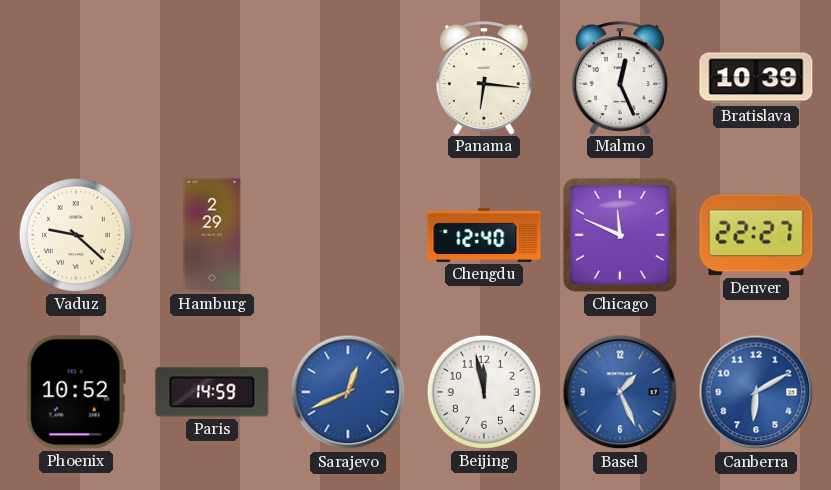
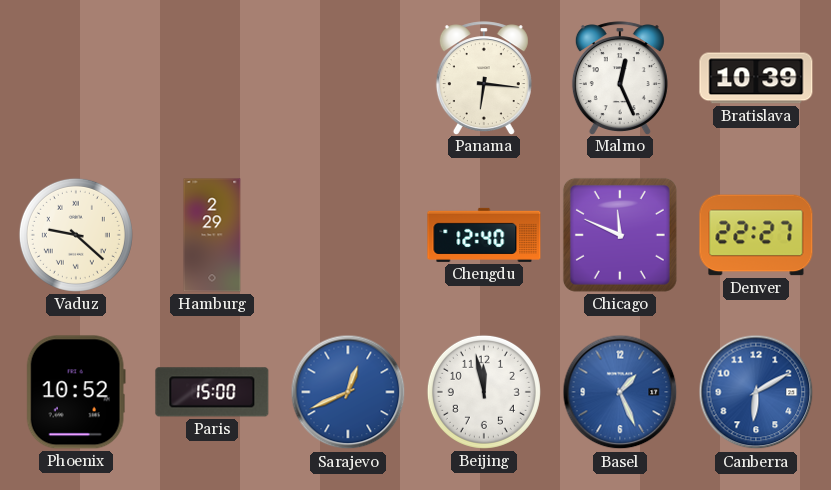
Paris: 14:59 -> 15:00
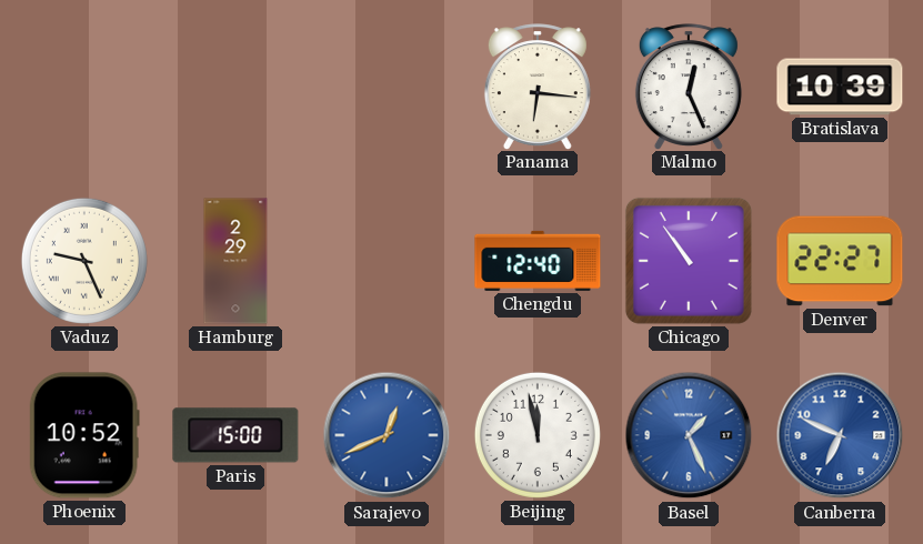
Vaduz: 9:22 -> 9:26
Chicago: 11:49 -> 10:54
Canberra: 6:10 -> 6:49
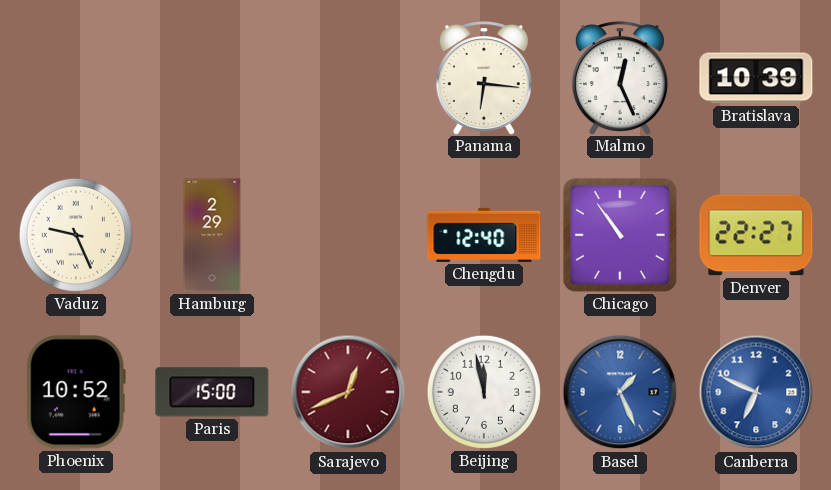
Sarajevo dial: blue -> burgundy
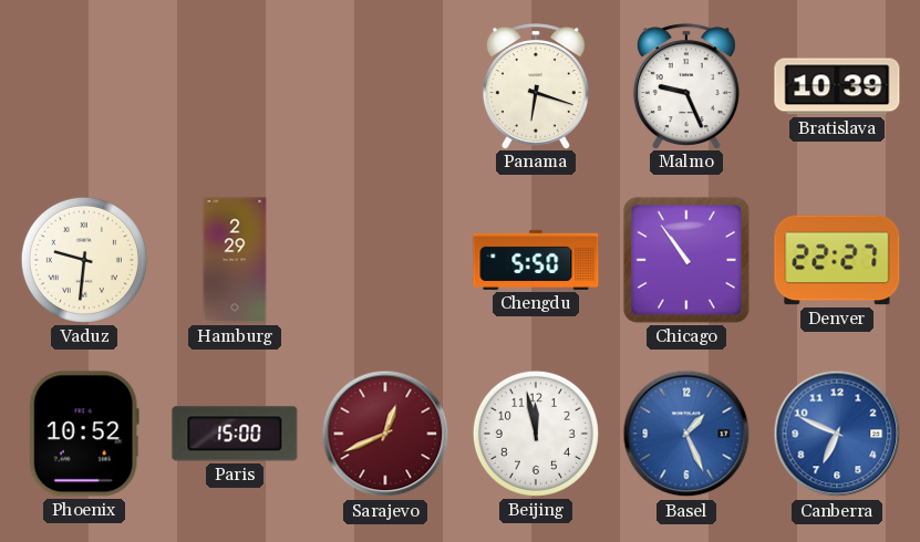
Panama: 6:16 -> 6:18
Malmo: 12:26 -> 9:26
Vaduz: 9:26 -> 9:31
Chengdu: 12:40 -> 5:50
